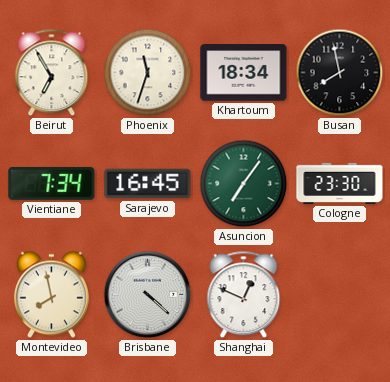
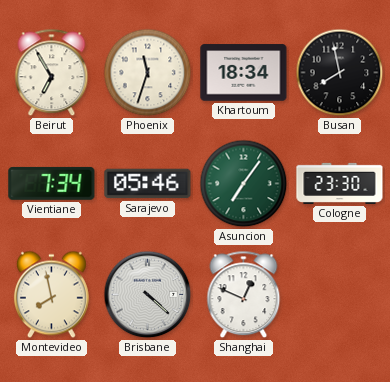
Sarajevo: 16:45 -> 05:46
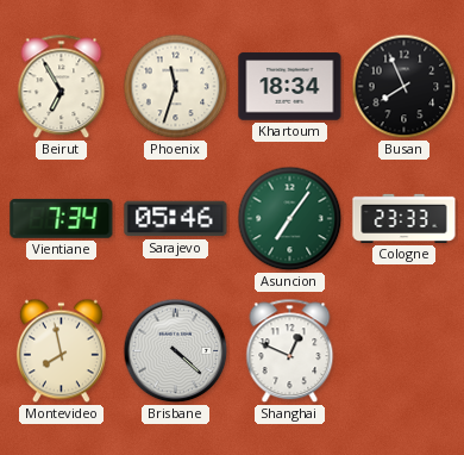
Busan: 7:58 -> 7:56
Cologne: 23:30 -> 23:33
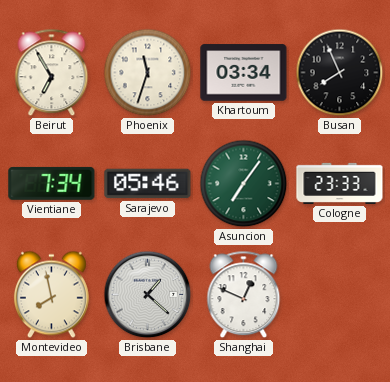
Khartoum: 18:34 -> 03:34
Brisbane: 4:22 -> 1:22
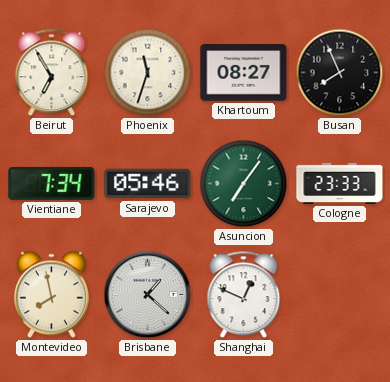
Khartoum: 03:34 -> 08:27
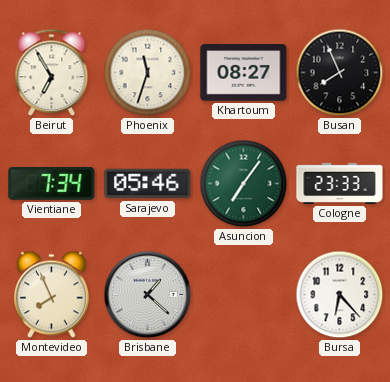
Montevideo: 7:58 -> 7:56
Shanghai: 12:49 -> none
Bursa: none -> 6:23
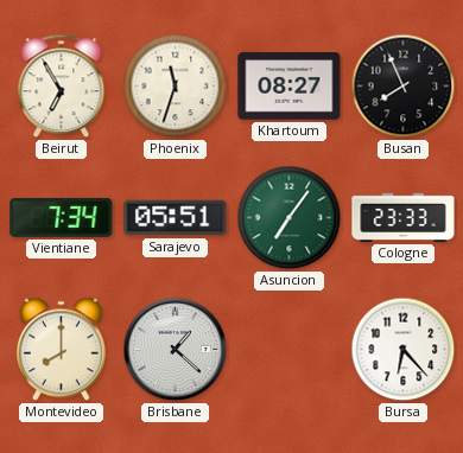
Sarajevo: 05:46 -> 05:51
Montevideo: 7:56 -> 8:00
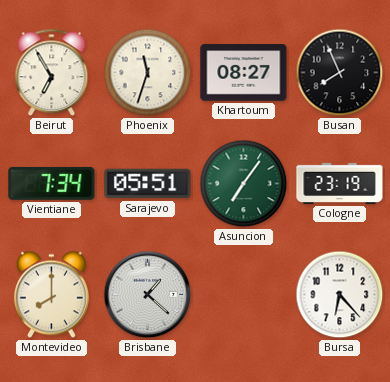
Cologne: 23:33 -> 23:19
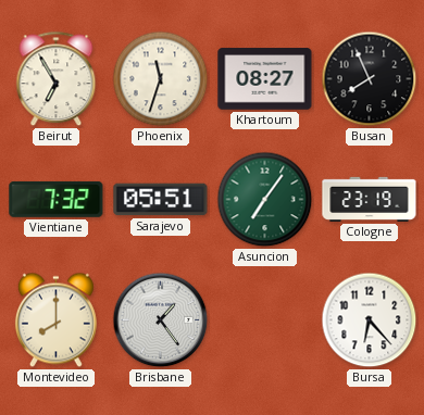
Vientiane: 7:34 -> 7:32
Brisbane: 1:22 -> 1:24
